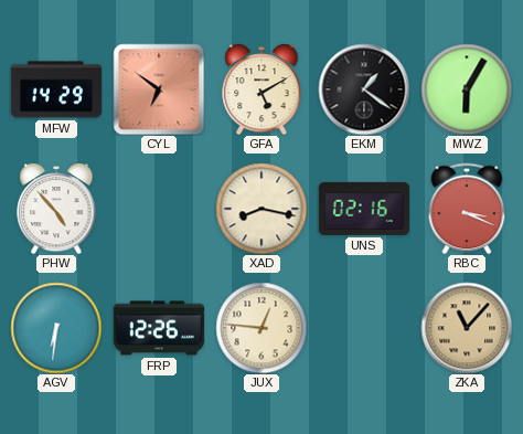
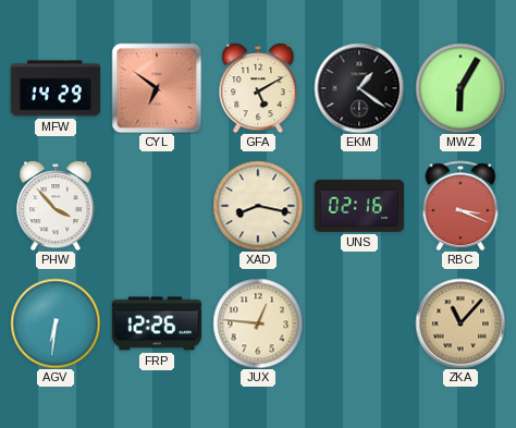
PHW: 4:53 -> 3:53
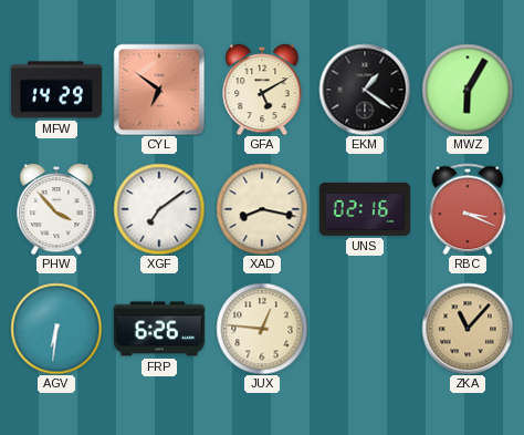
XGF: none -> 7:09
FRP: 12:26 -> 6:26
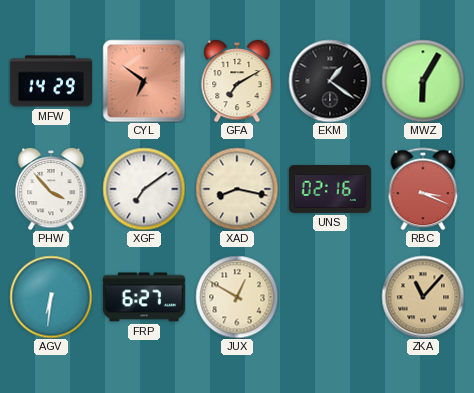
GFA: 5:10 -> 7:10
FRP: 6:26 -> 6:27
JUX: 12:46 -> 12:50
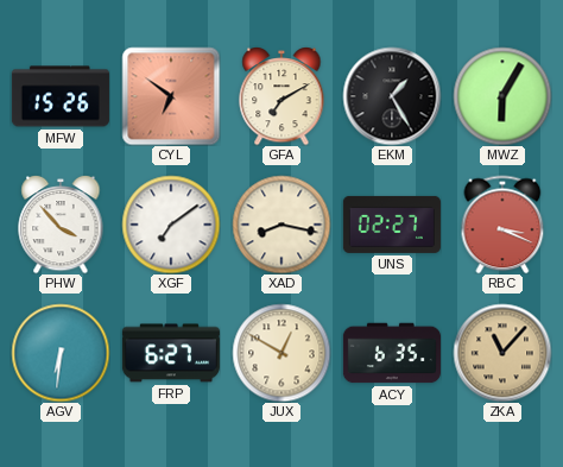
MFW: 14:29 -> 15:26
EKM: 1:21 -> 1:25
UNS: 02:16 -> 02:27
ACY: none -> 6:35
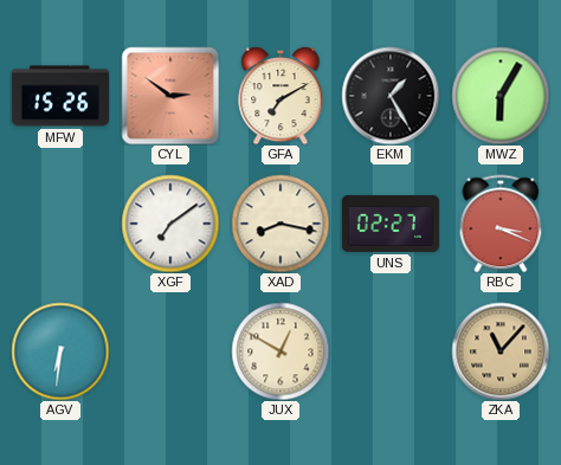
CYL: 6:51 -> 2:51
PHW: 3:53 -> none
FRP: 6:27 -> none
ACY: 6:35 -> none
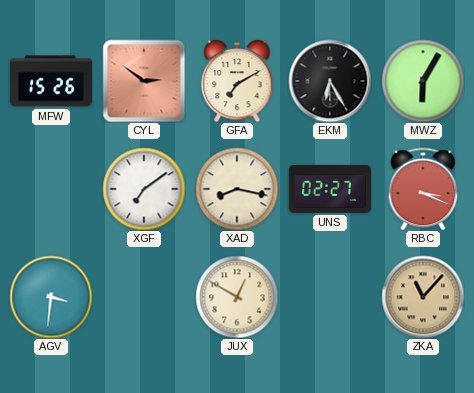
EKM: 1:25 -> 6:25
AGV: 6:31 -> 3:31
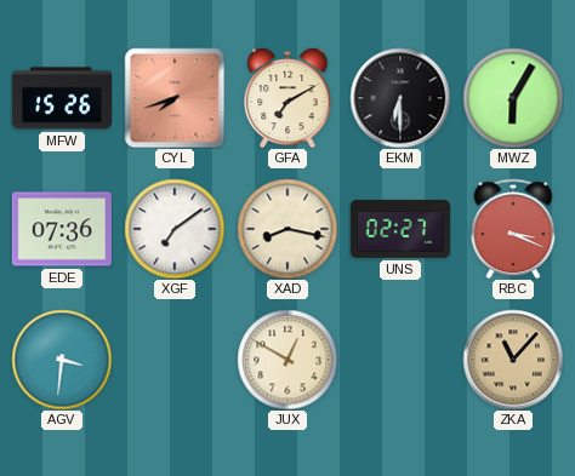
CYL: 2:51 -> 7:42
EKM: 6:25 -> 6:30
EDE: none -> 07:36
